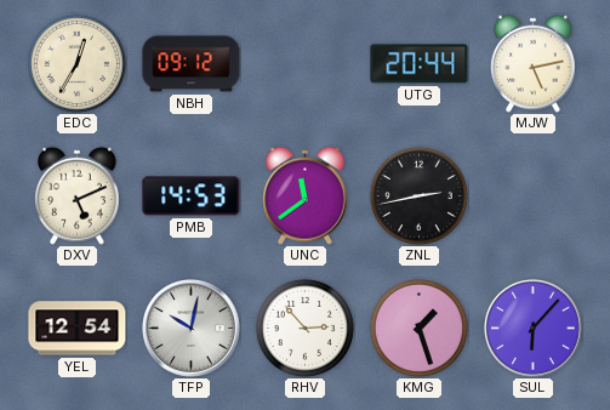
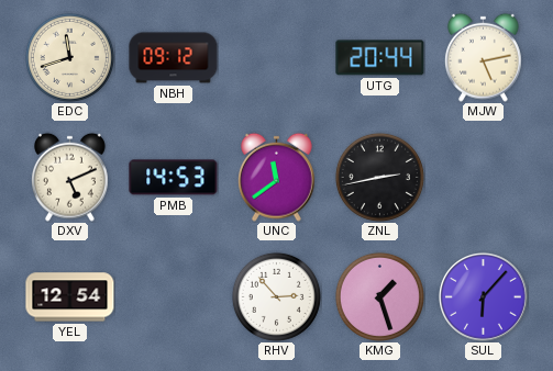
EDC: 12:35 -> 11:42
TFP: 10:02 -> none
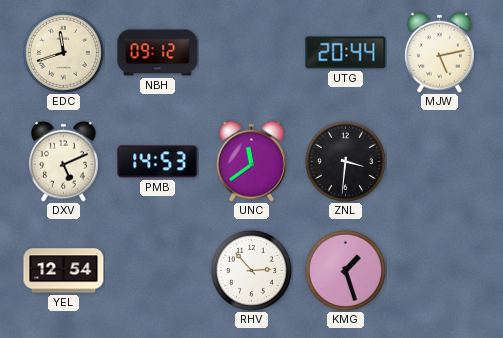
ZNL: 2:43 -> 3:31
SUL: 6:07 -> none
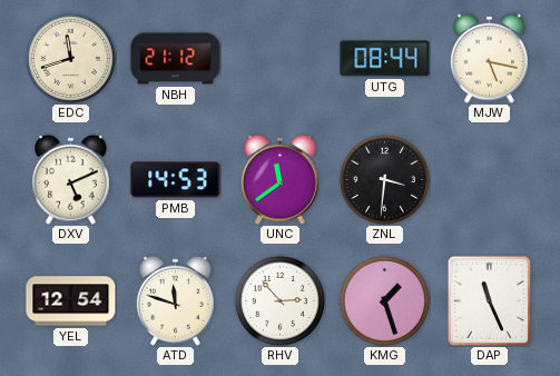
NBH: 09:12 -> 21:12
UTG: 20:44 -> 08:44
MJW: 5:13 -> 5:17
ATD: none -> 11:48
DAP: none -> 11:26
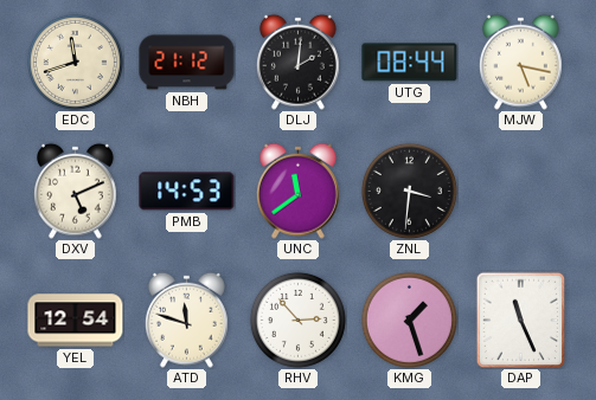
DLJ: none -> 2:01
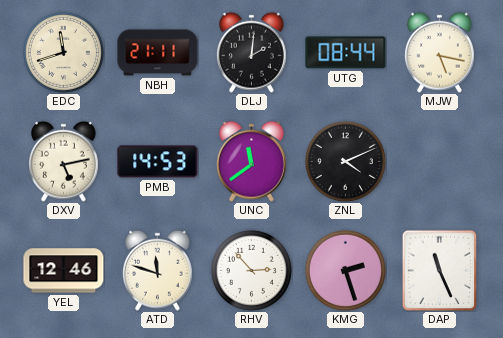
NBH: 21:12 -> 21:11
DXV: 5:11 -> 5:13
ZNL: 3:31 -> 4:11
YEL: 12:54 -> 12:46
KMG: 1:27 -> 2:27
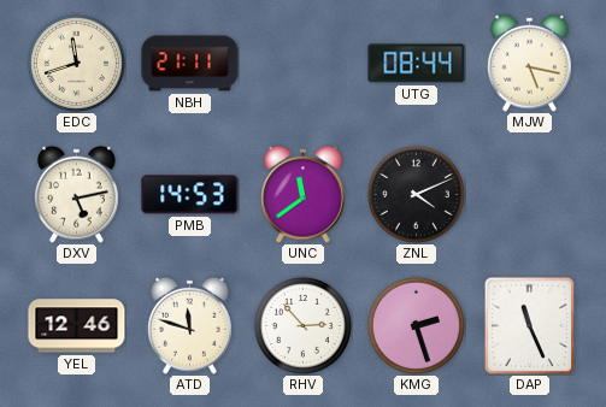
DLJ: 2:01 -> none
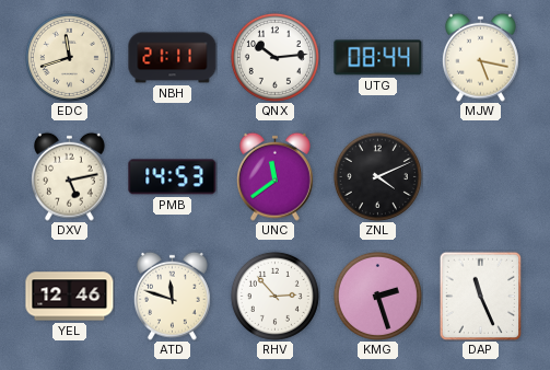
QNX: none -> 10:14
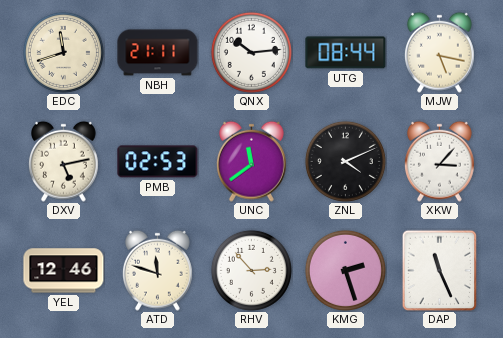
PMB: 14:53 -> 02:53
XKW: none -> 3:07
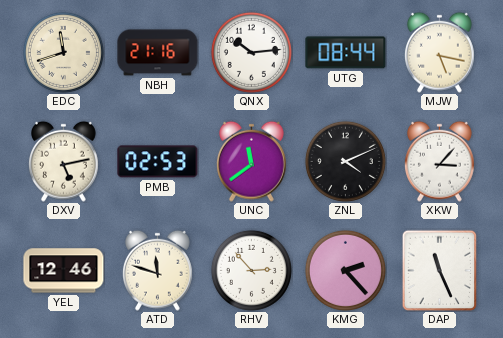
NBH: 21:11 -> 21:16
KMG: 2:27 -> 2:23
